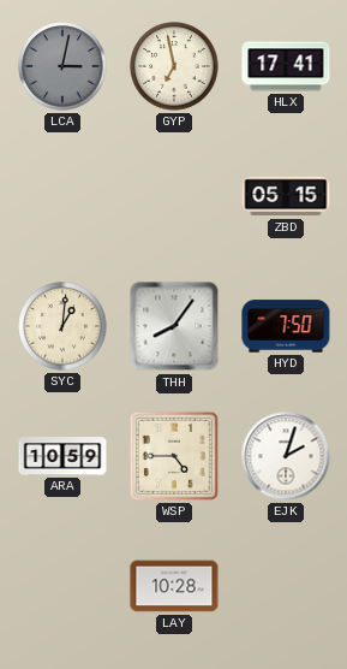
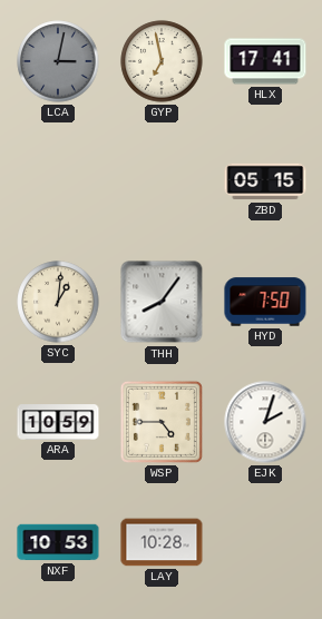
NXF: none -> 10:53
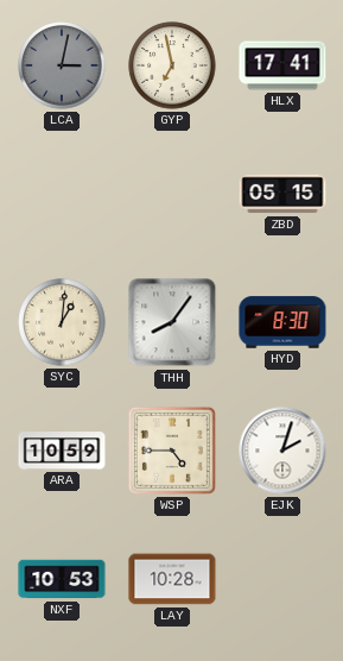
HYD: 7:50 -> 8:30
